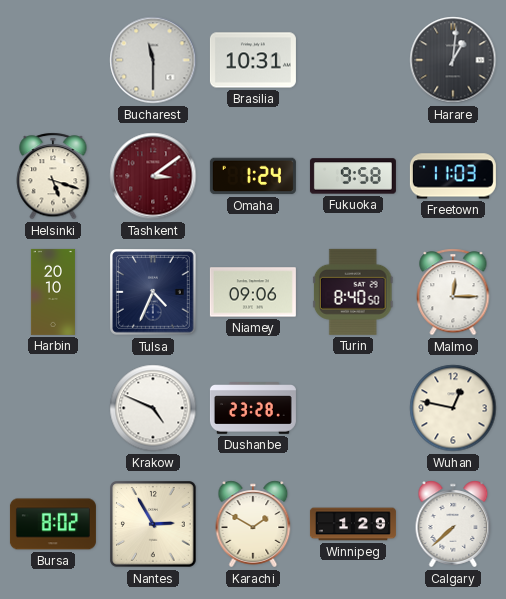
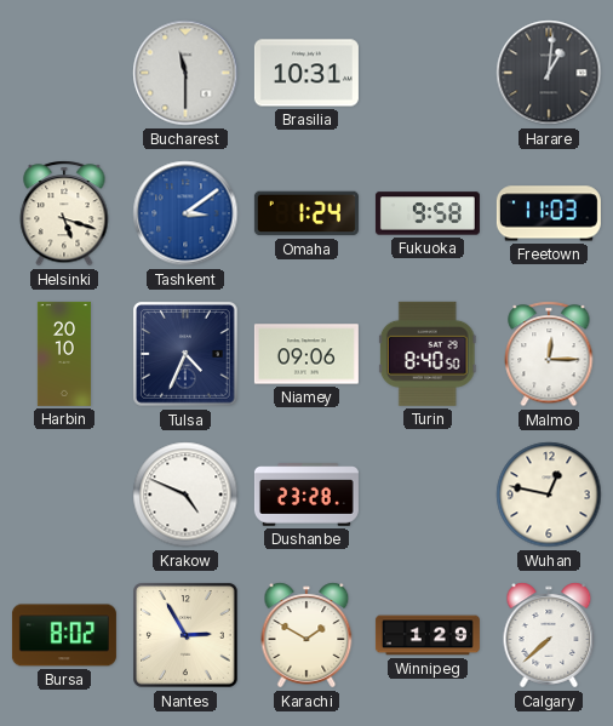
Tashkent dial: burgundy -> blue
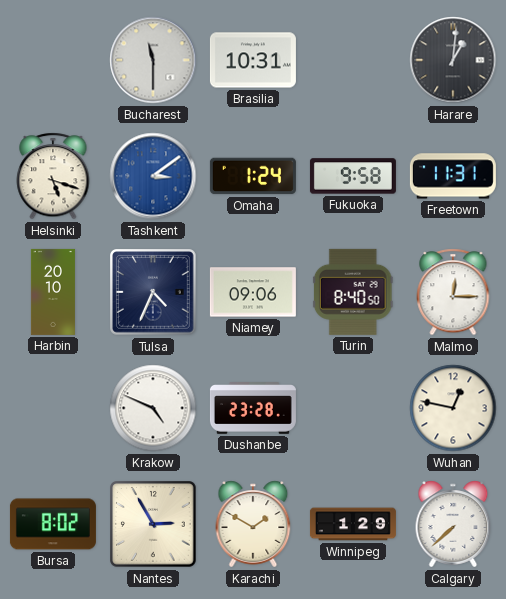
Freetown: 11:03 -> 11:31
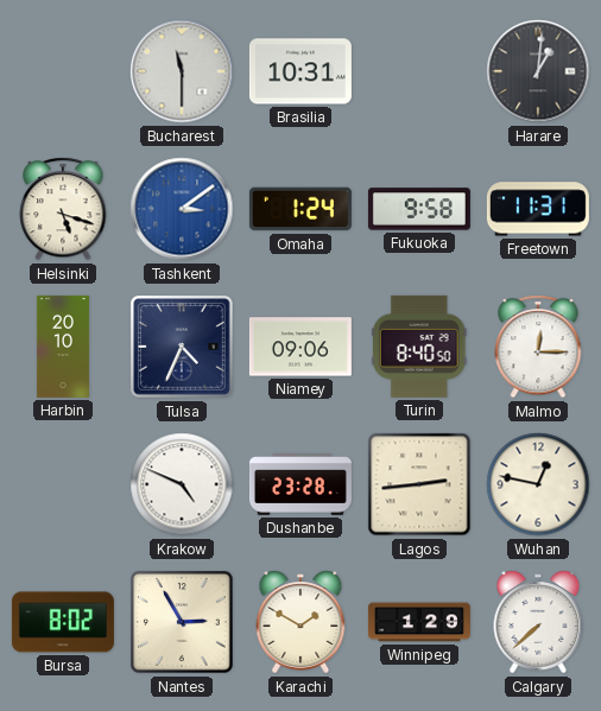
Lagos: none -> 2:44
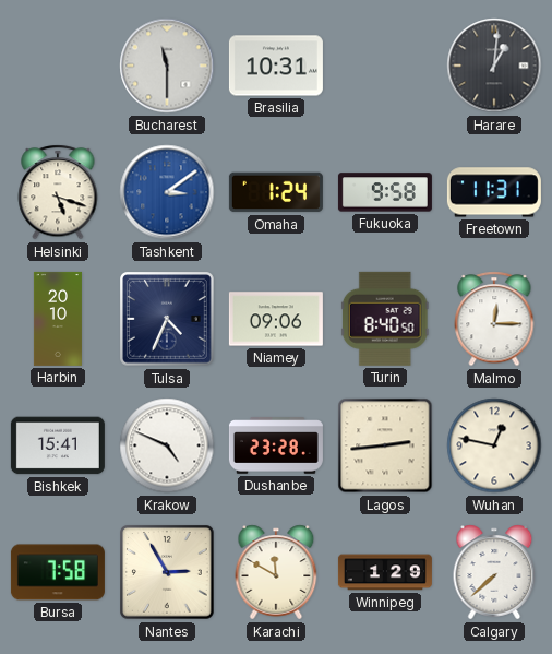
Bishkek: none -> 15:41
Bursa: 8:02 -> 7:58
Karachi: 1:50 -> 11:50
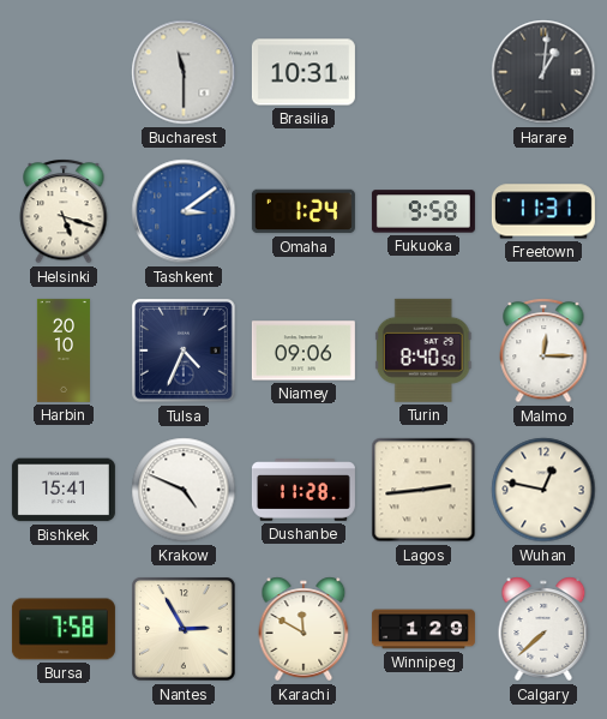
Dushanbe: 23:28 -> 11:28
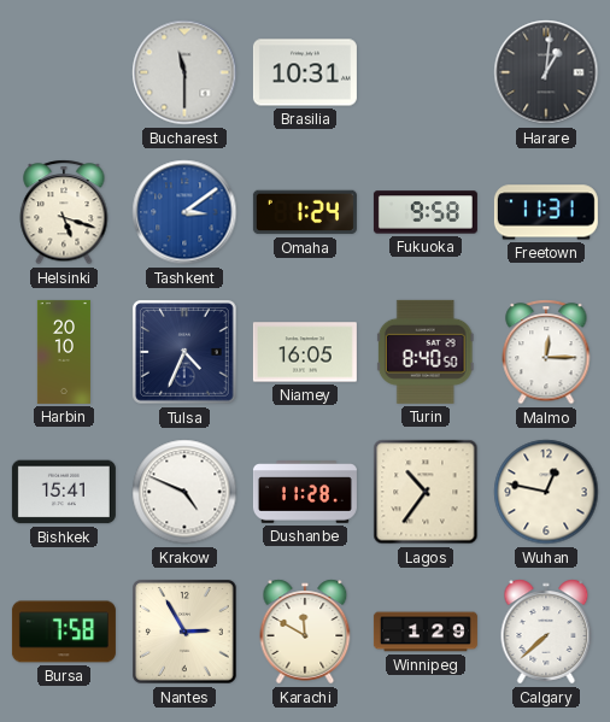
Niamey: 09:06 -> 16:05
Lagos: 2:44 -> 10:36
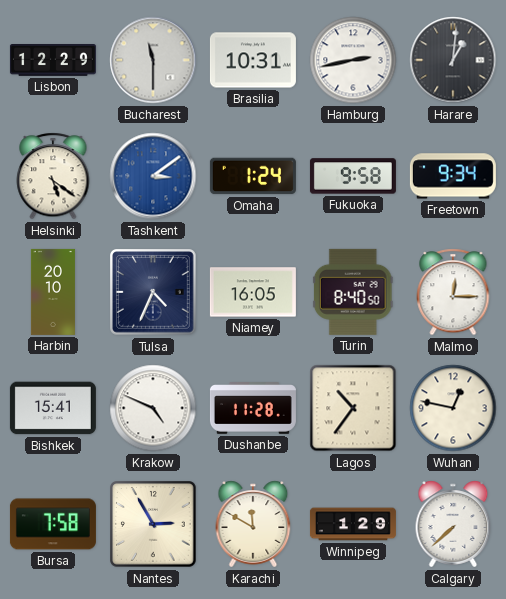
Lisbon: none -> 12:29
Hamburg: none -> 2:43
Helsinki: 5:18 -> 5:21
Freetown: 11:31 -> 9:34
